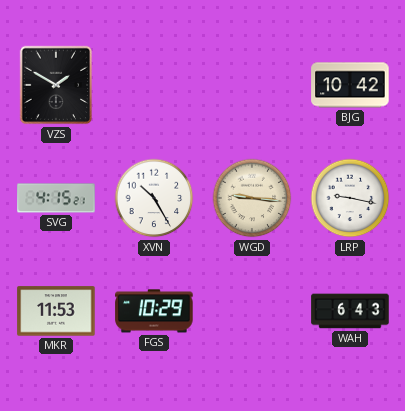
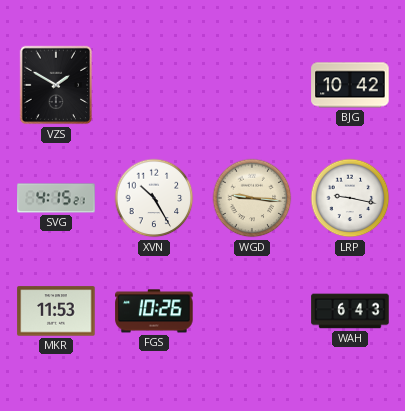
FGS: 10:29 -> 10:26
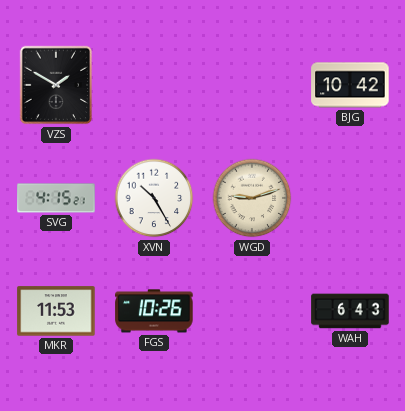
WGD: 9:16 -> 9:12
LRP: 9:17 -> none
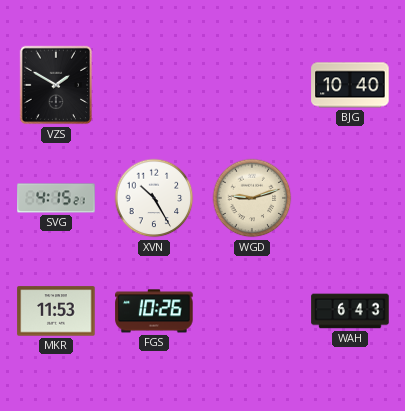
BJG: 10:42 -> 10:40
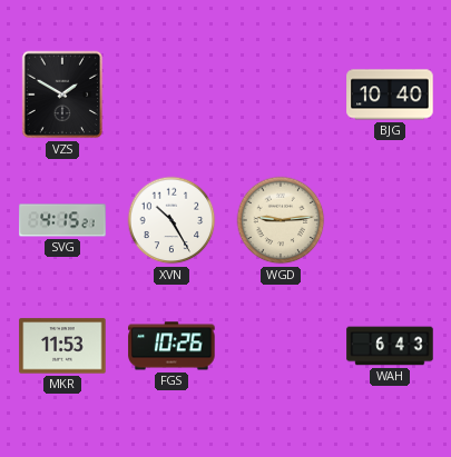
WGD: 9:12 -> 9:14
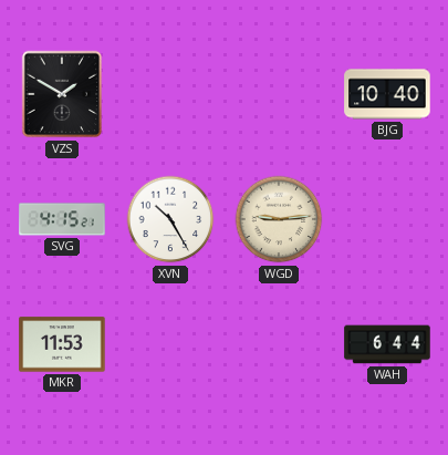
FGS: 10:26 -> none
WAH: 6:43 -> 6:44
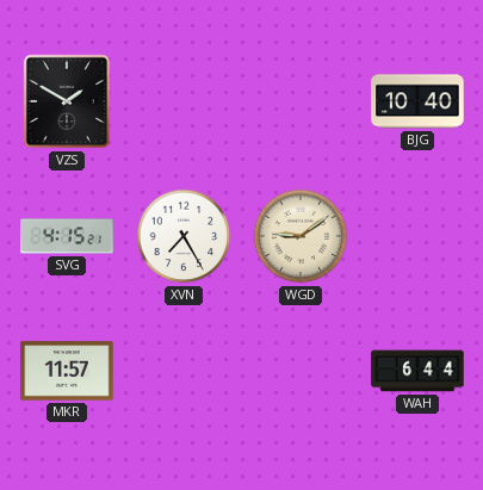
XVN: 10:25 -> 7:25
WGD: 9:14 -> 9:09
MKR: 11:53 -> 11:57
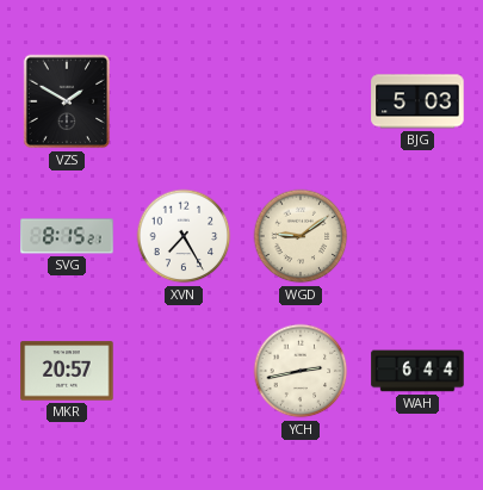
BJG: 10:40 -> 5:03
SVG: 4:15 -> 8:15
MKR: 11:57 -> 20:57
YCH: none -> 2:43
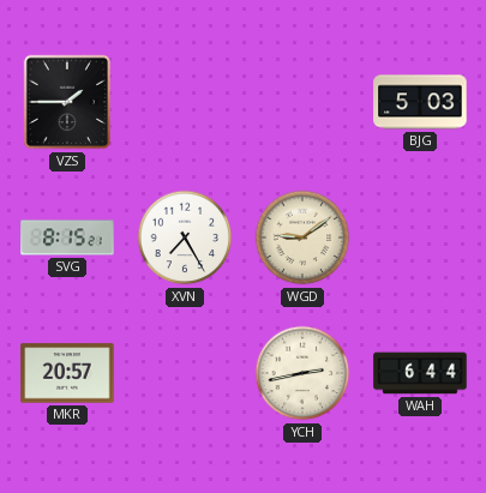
VZS: 1:50 -> 1:45
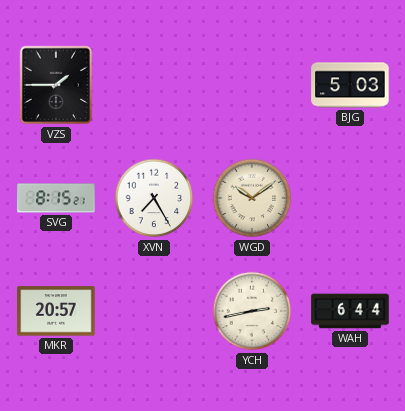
WGD: 9:09 -> 10:09
